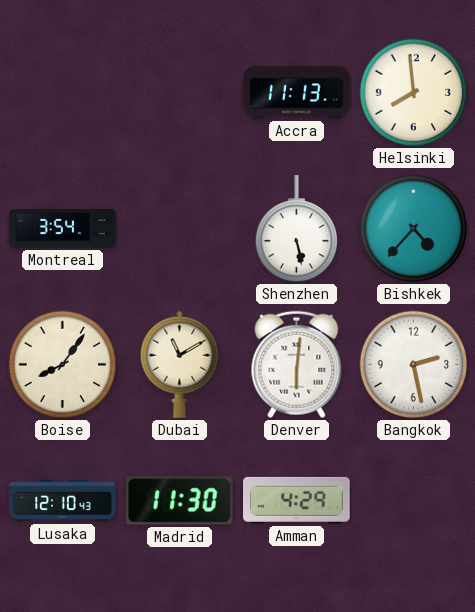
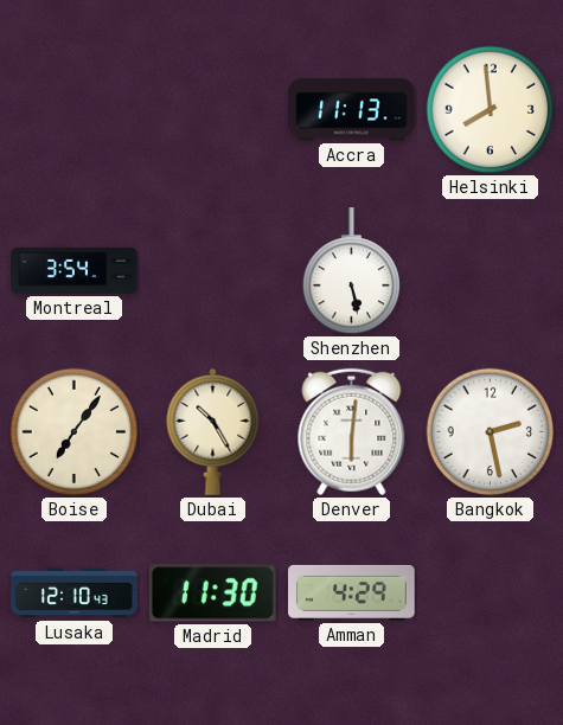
Bishkek: 4:37 -> none
Boise: 8:06 -> 7:06
Dubai: 11:10 -> 10:25
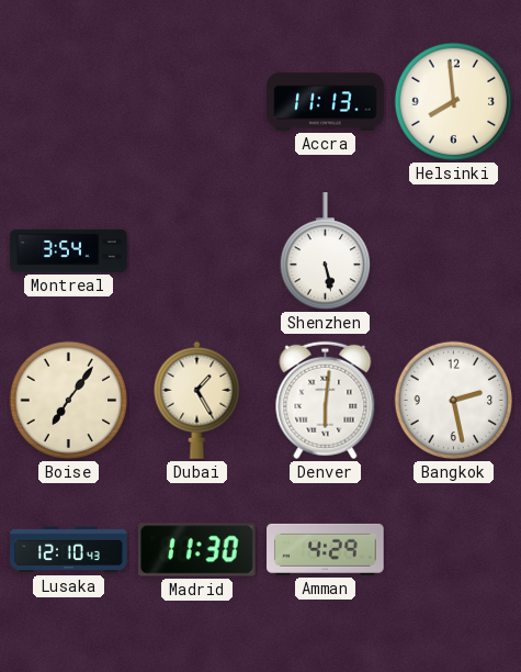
Dubai: 10:25 -> 1:25
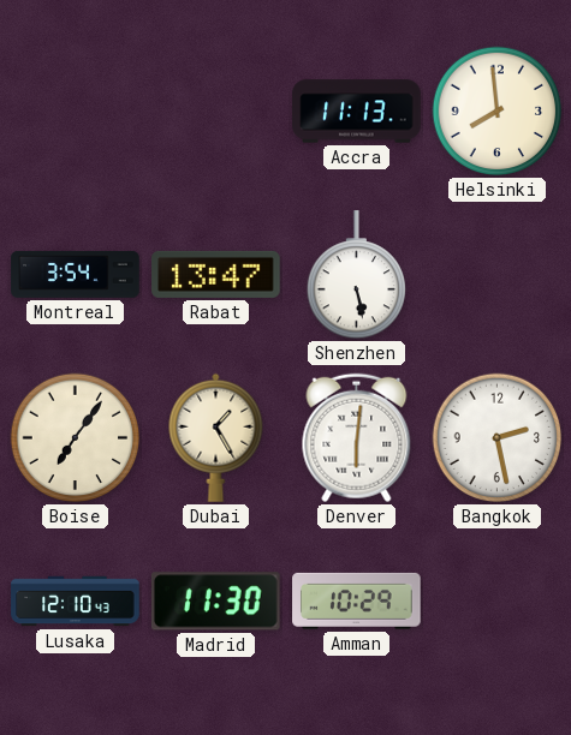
Rabat: none -> 13:47
Amman: 4:29 -> 10:29
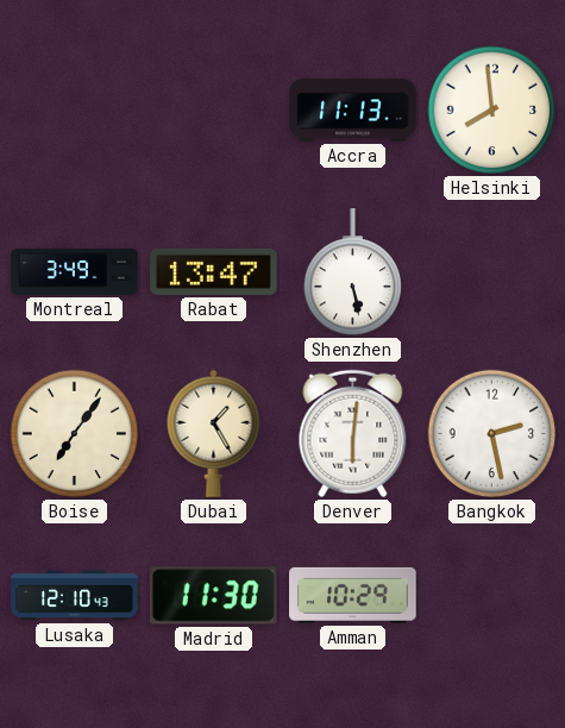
Montreal: 3:54 -> 3:49
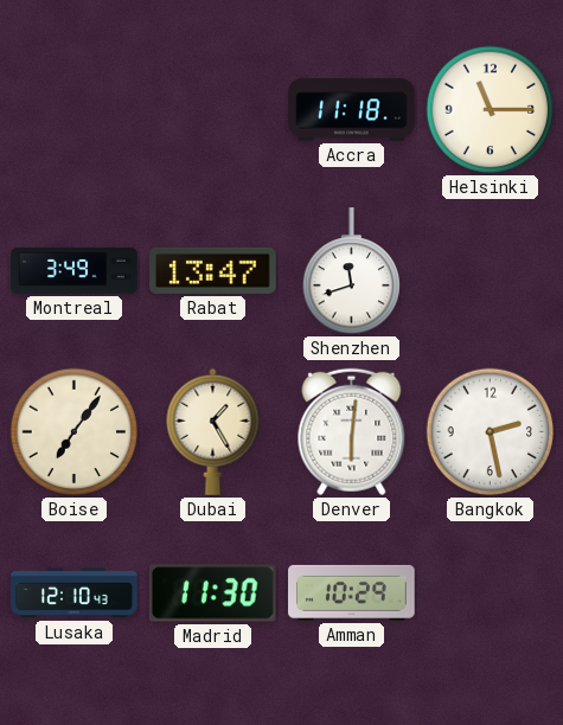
Accra: 11:13 -> 11:18
Helsinki: 7:59 -> 11:15
Shenzhen: 5:28 -> 11:42
